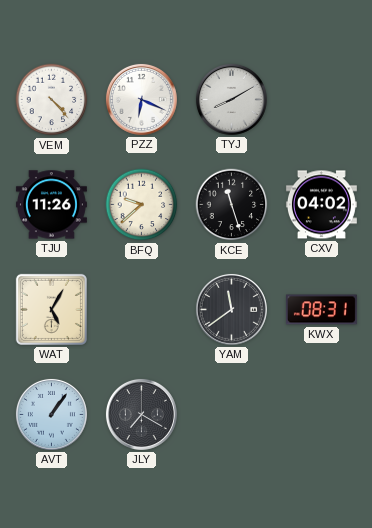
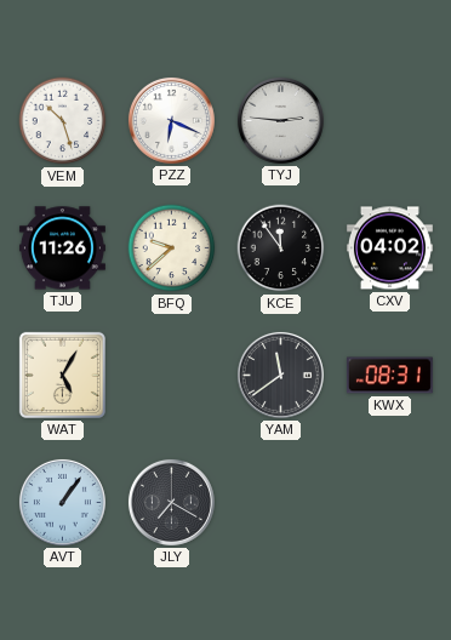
VEM: 4:23 -> 10:27
TYJ: 8:10 -> 2:46
KCE: 11:27 -> 11:54
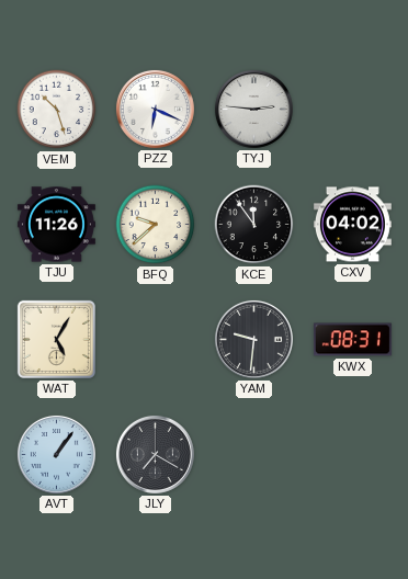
YAM: 11:39 -> 9:31
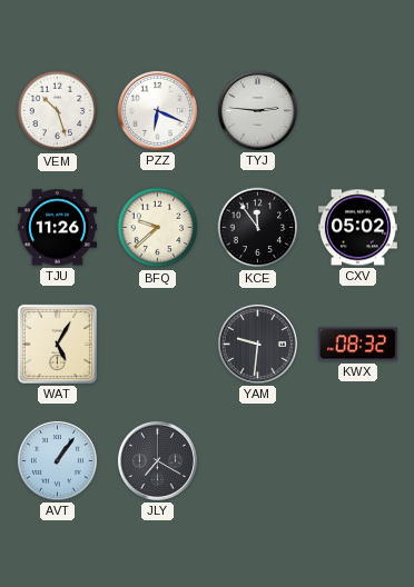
CXV: 04:02 -> 05:02
KWX: 08:31 -> 08:32
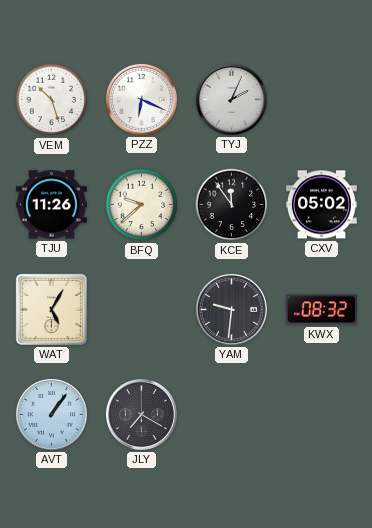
TYJ: 2:46 -> 2:04
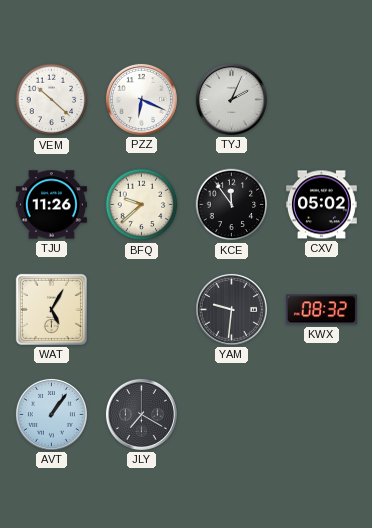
VEM: 10:27 -> 10:22
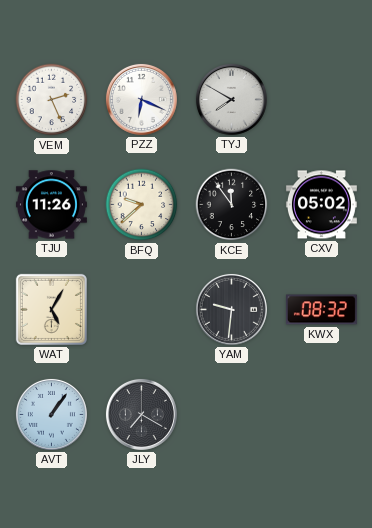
VEM: 10:22 -> 2:26
TYJ: 2:04 -> 7:50
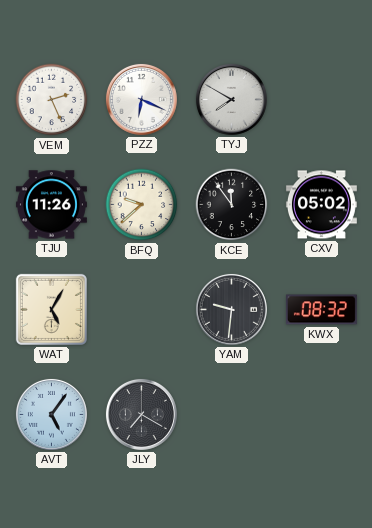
AVT: 1:06 -> 5:06
